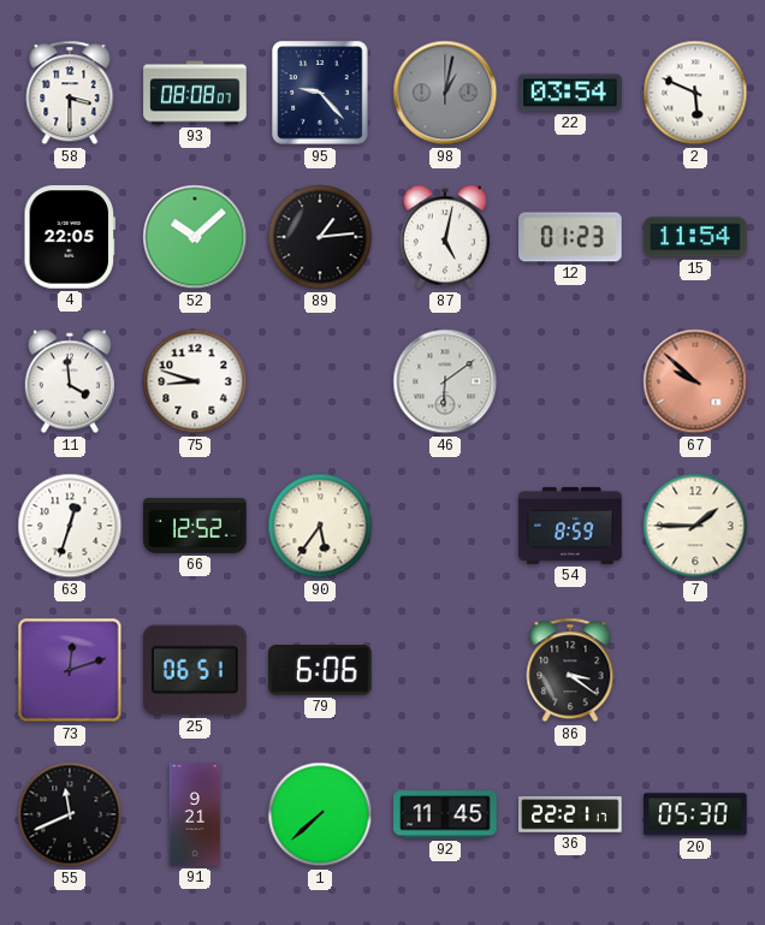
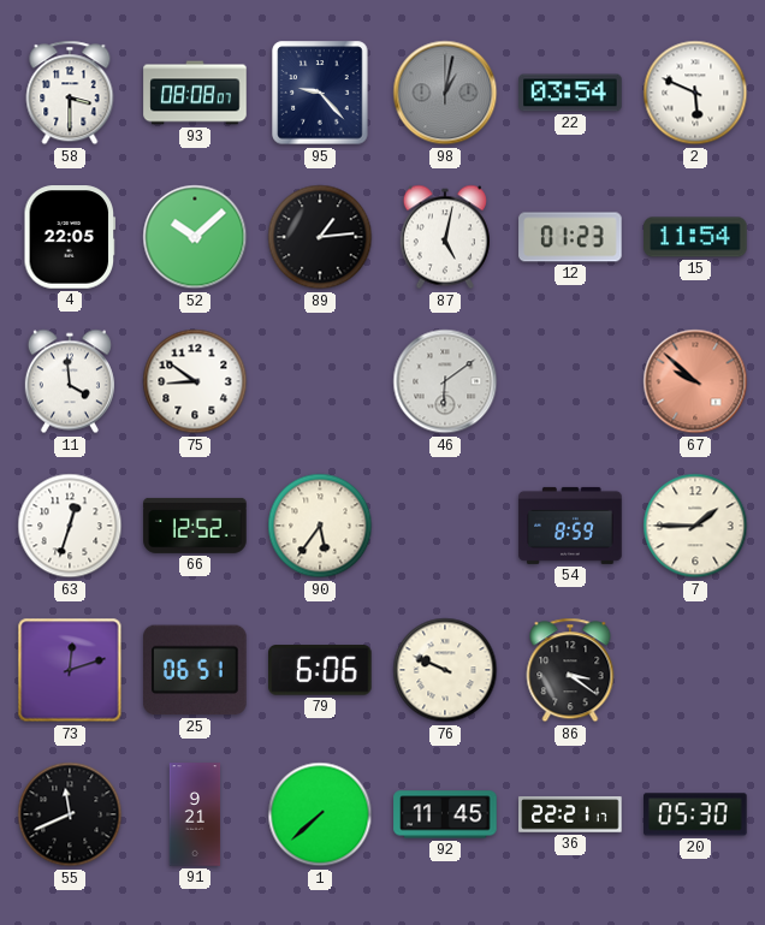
75: 8:48 -> 8:51
76: none -> 9:49
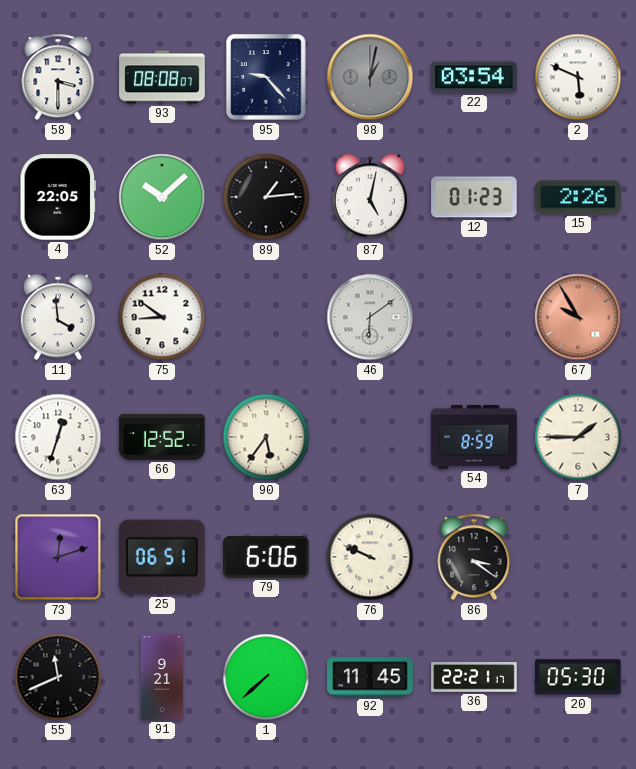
15: 11:54 -> 2:26
67: 9:52 -> 9:55
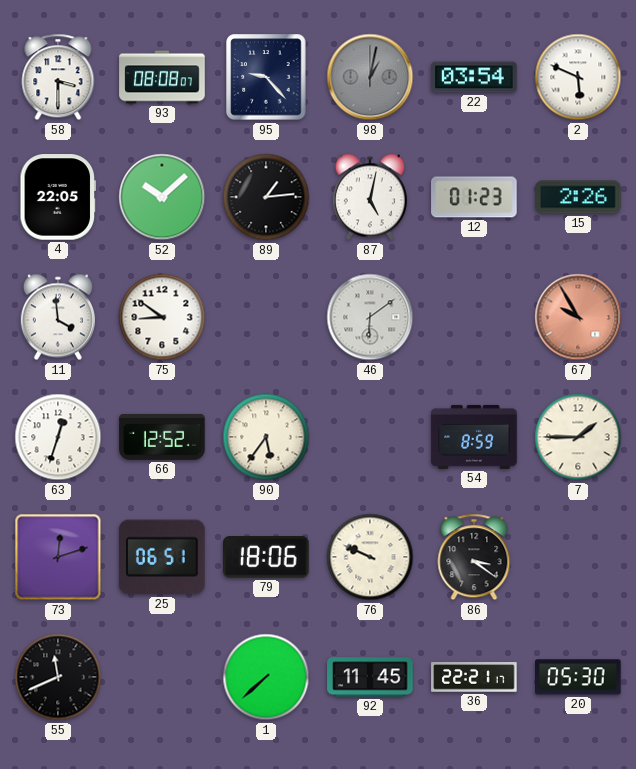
79: 6:06 -> 18:06
91: 9:21 -> none
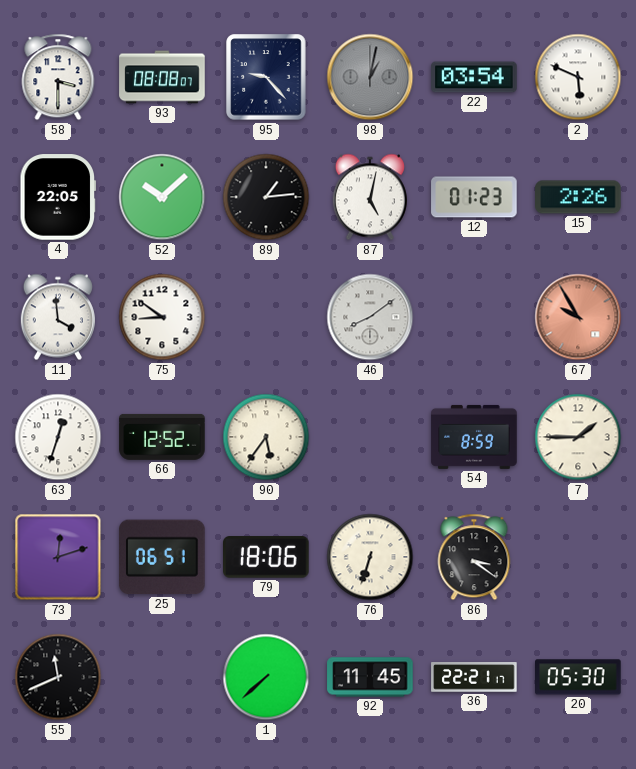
46: 6:09 -> 8:09
76: 9:49 -> 6:33
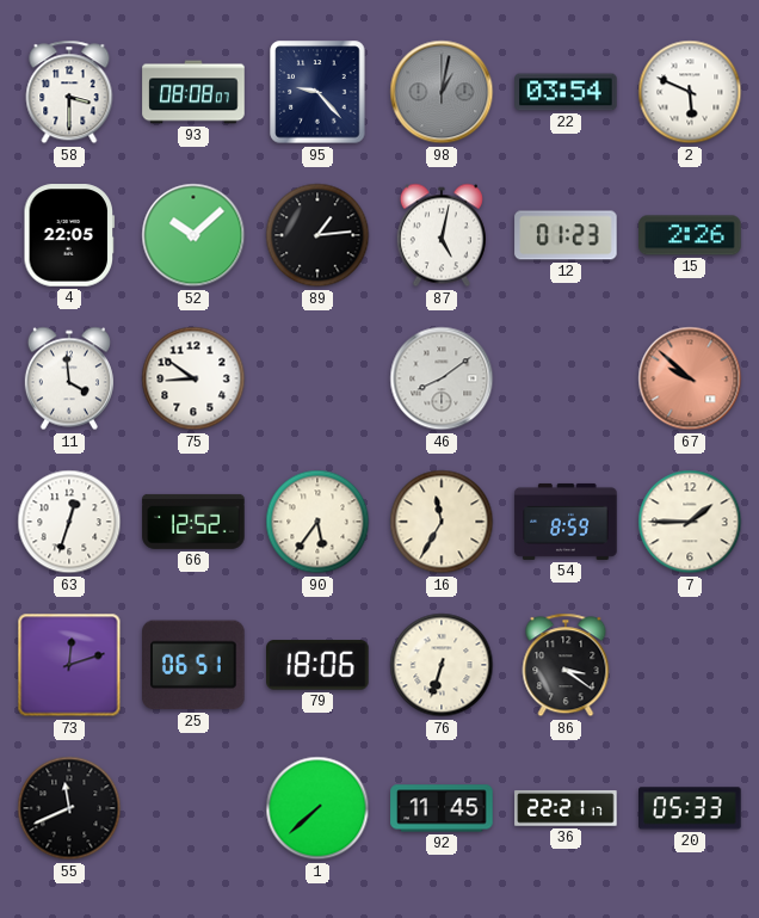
67: 9:55 -> 9:52
16: none -> 11:35
20: 05:30 -> 05:33
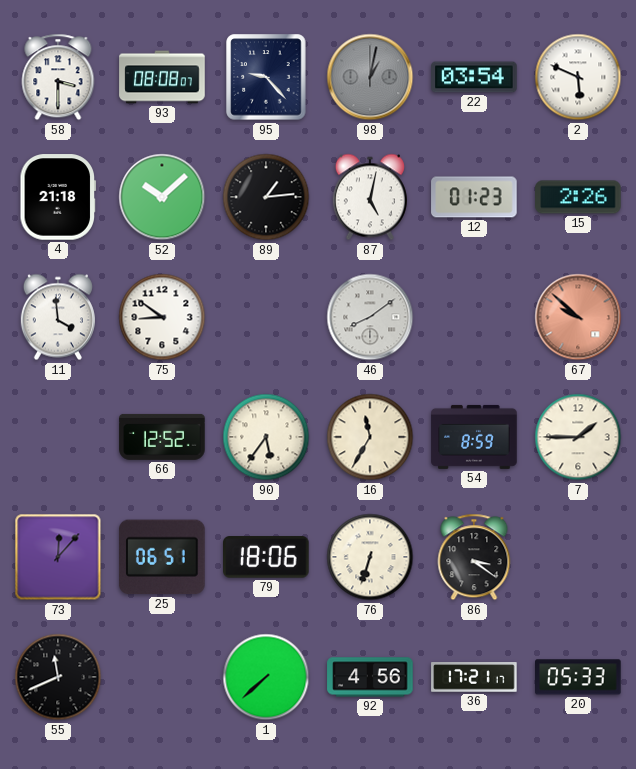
4: 22:05 -> 21:18
63: 12:33 -> none
73: 12:12 -> 12:07
92: 11:45 -> 4:56
36: 22:21 -> 17:21
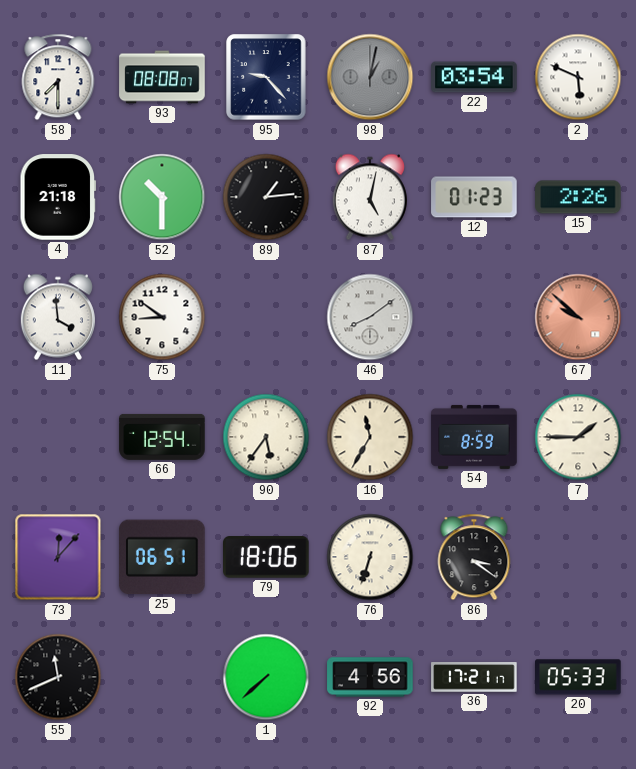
58: 3:30 -> 7:30
52: 10:08 -> 10:30
66: 12:52 -> 12:54
